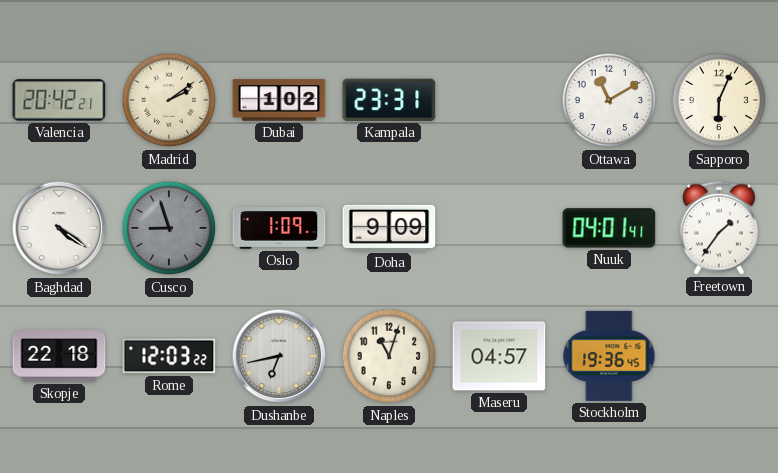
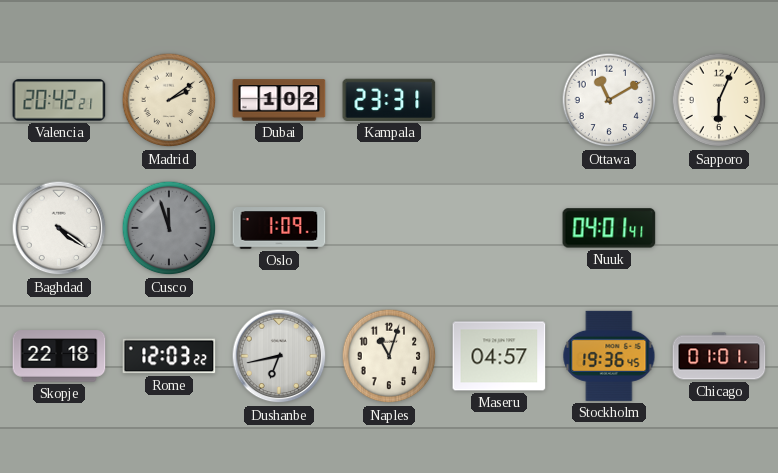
Cusco: 8:57 -> 11:57
Doha: 9:09 -> none
Freetown: 1:36 -> none
Chicago: none -> 01:01
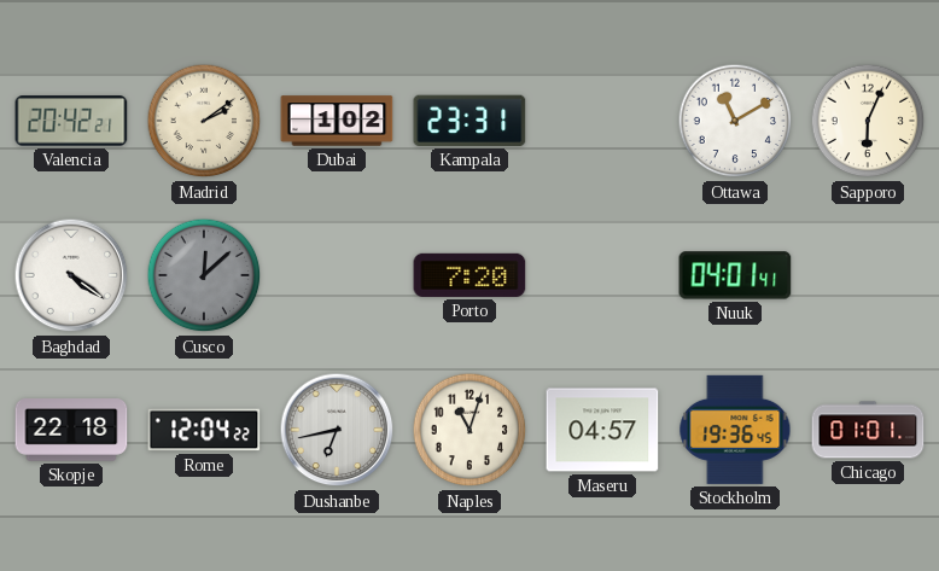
Cusco: 11:57 -> 12:08
Oslo: 1:09 -> none
Porto: none -> 7:20
Rome: 12:03 -> 12:04
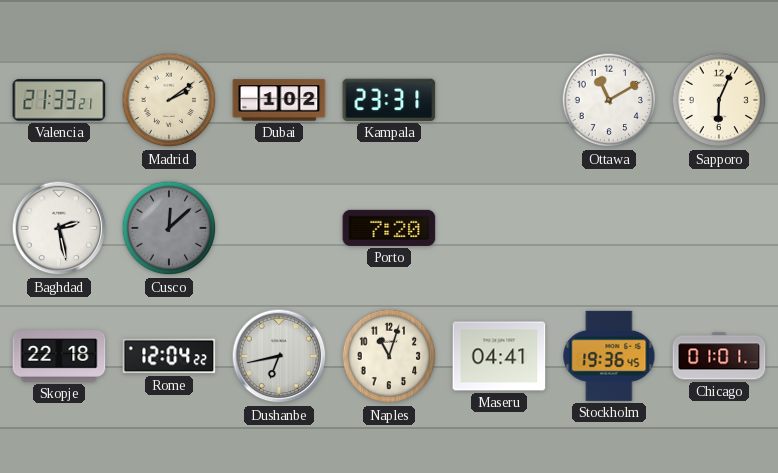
Valencia: 20:42 -> 21:33
Baghdad: 4:21 -> 2:28
Nuuk: 04:01 -> none
Maseru: 04:57 -> 04:41
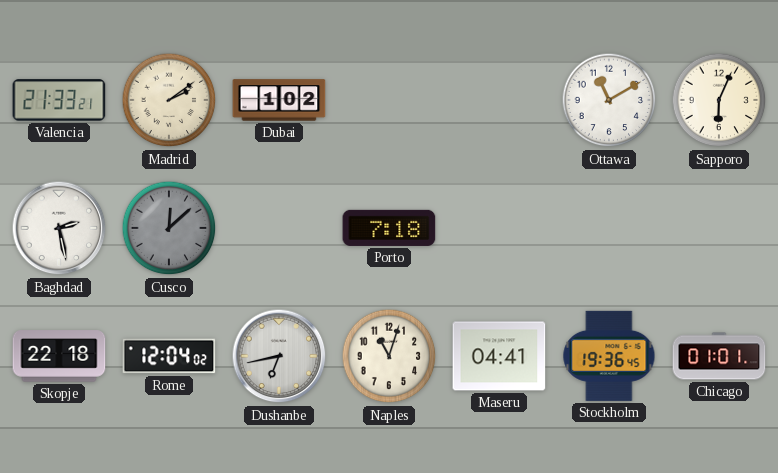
Kampala: 23:31 -> none
Porto: 7:20 -> 7:18
Rome: 12:04:22 -> 12:04:02
